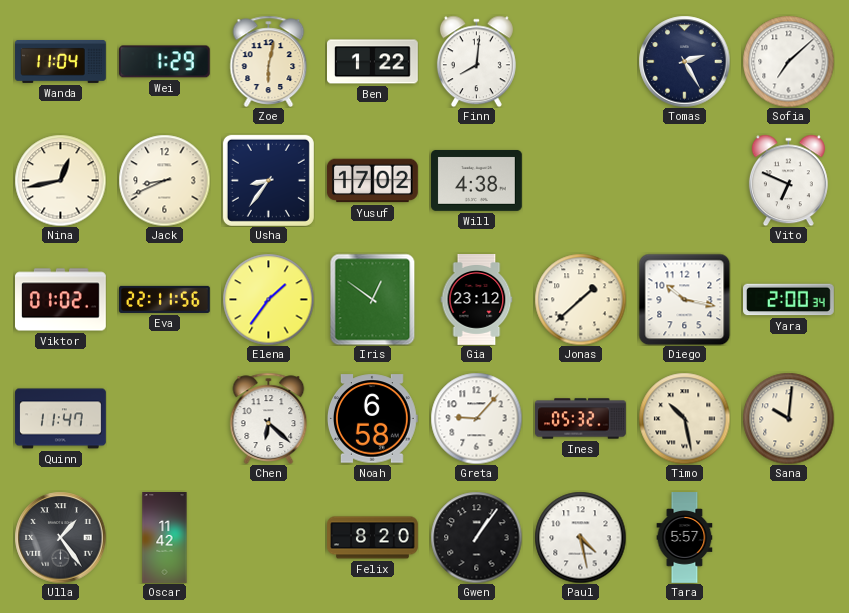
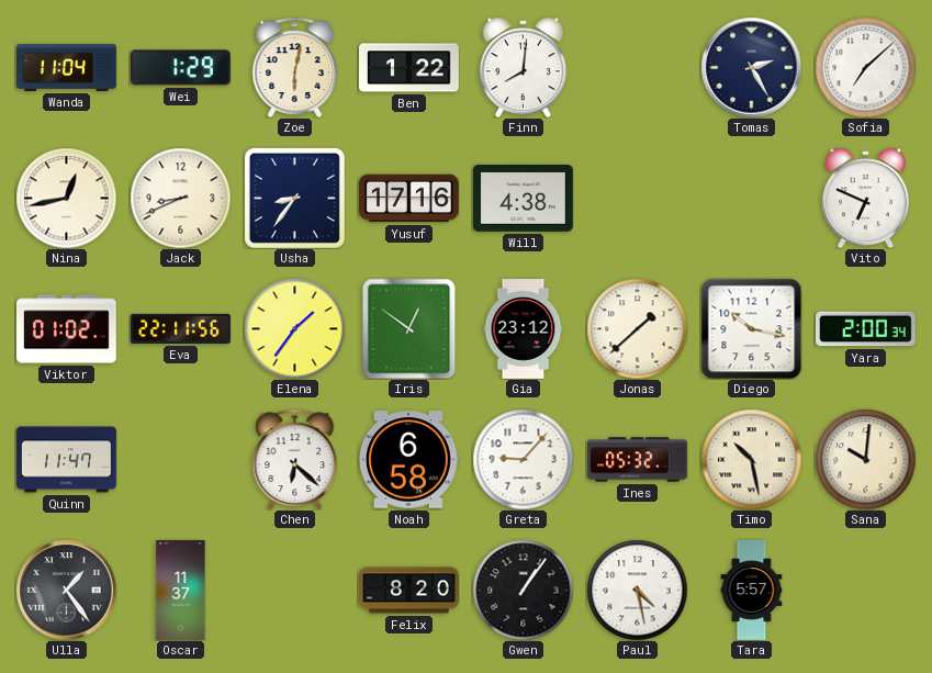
Yusuf: 17:02 -> 17:16
Oscar: 11:42 -> 11:37
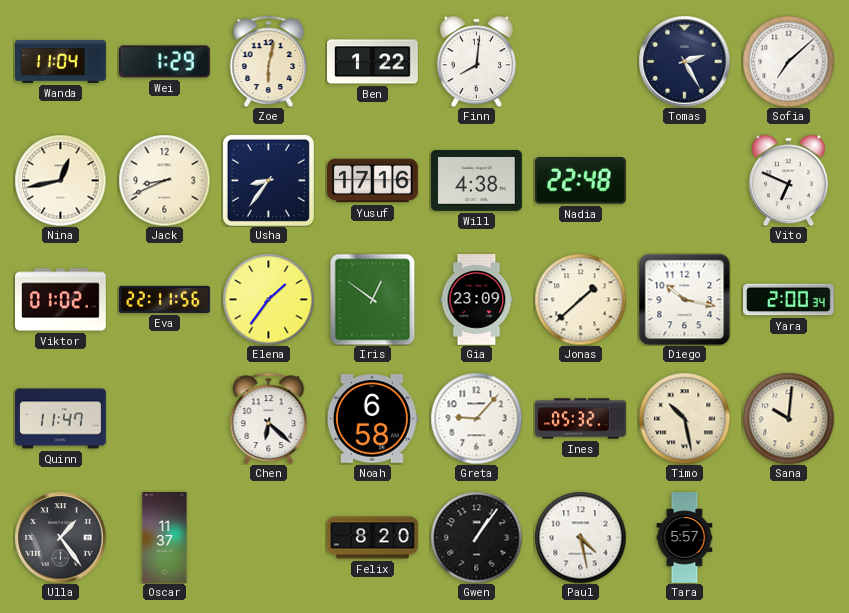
Nadia: none -> 22:48
Gia: 23:12 -> 23:09
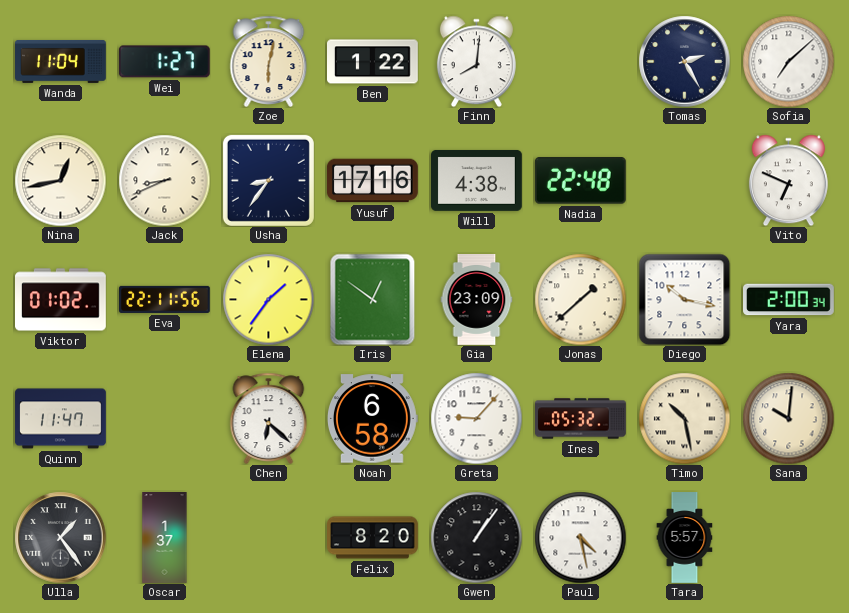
Wei: 1:29 -> 1:27
Oscar: 11:37 -> 1:37
